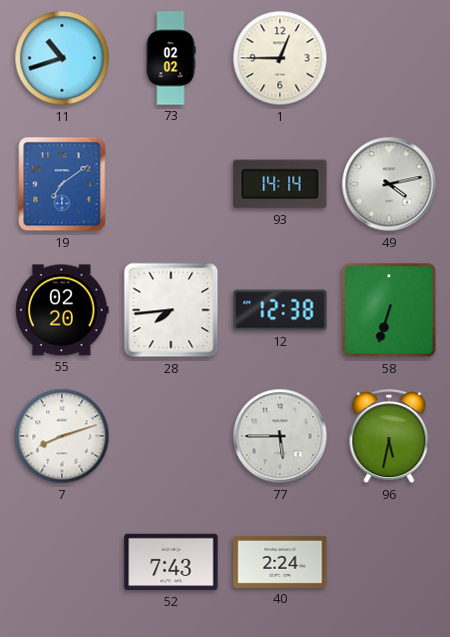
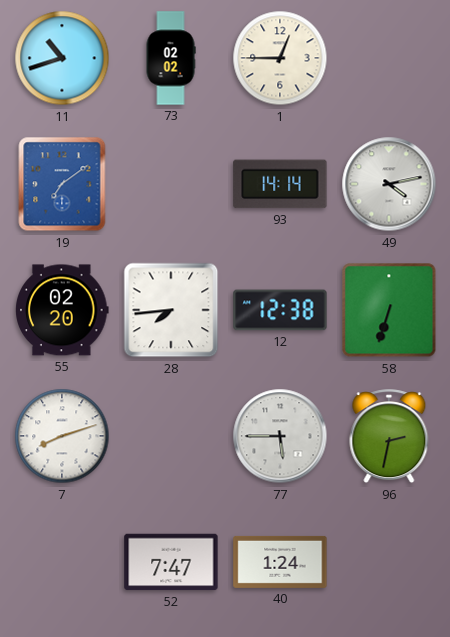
96: 5:32 -> 2:32
52: 7:43 -> 7:47
40: 2:24 -> 1:24
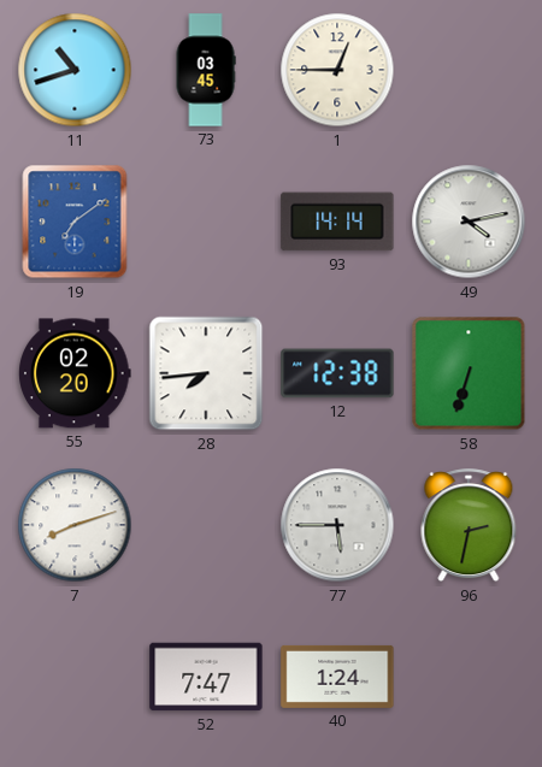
73: 02:02 -> 03:45
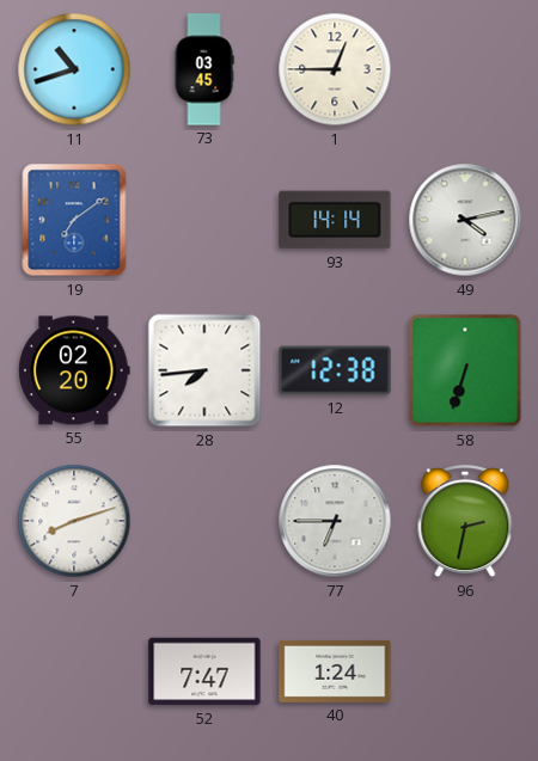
77: 5:45 -> 6:45
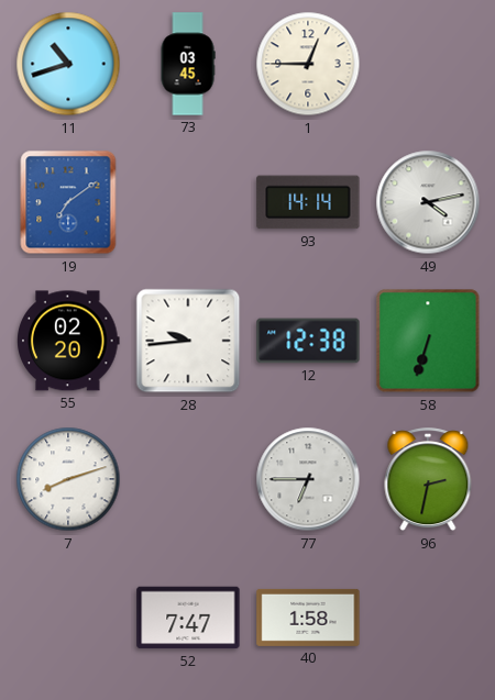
28: 7:44 -> 9:44
40: 1:24 -> 1:58
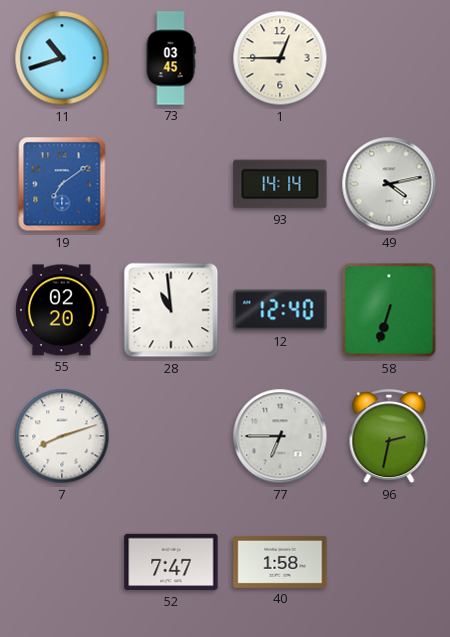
28: 9:44 -> 10:59
12: 12:38 -> 12:40
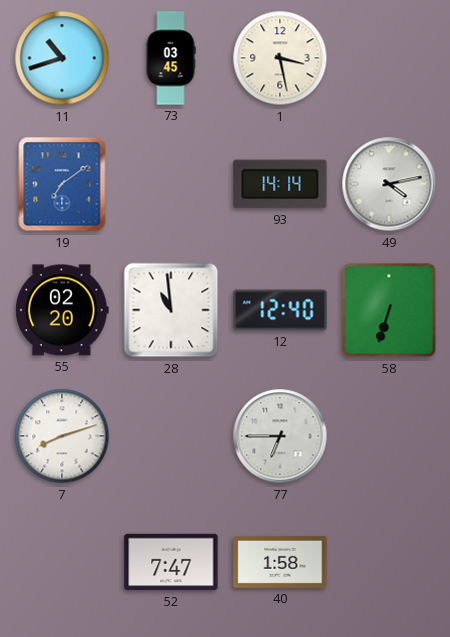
1: 12:45 -> 3:28
96: 2:32 -> none
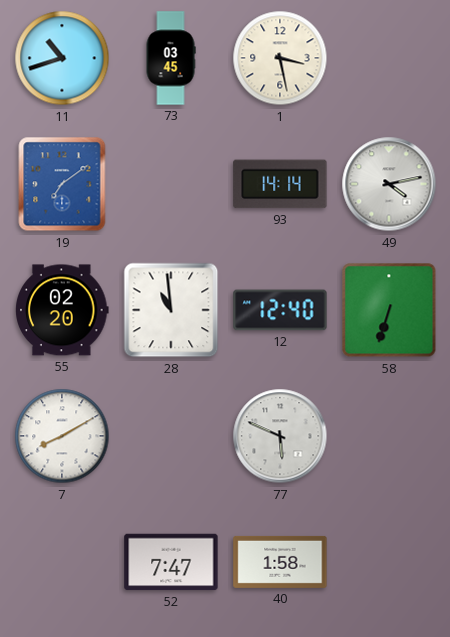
7: 8:12 -> 8:10
77: 6:45 -> 5:49
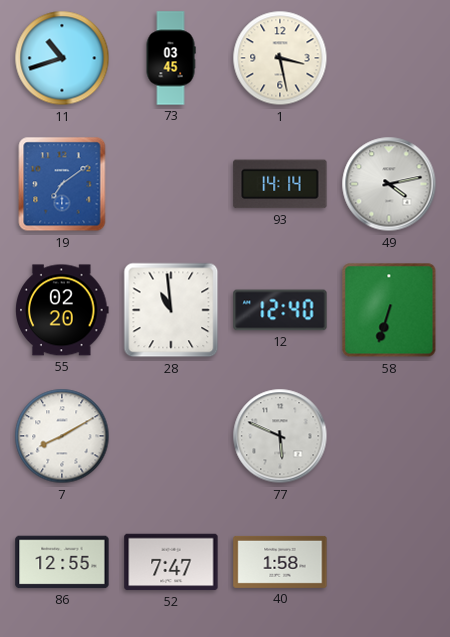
86: none -> 12:55
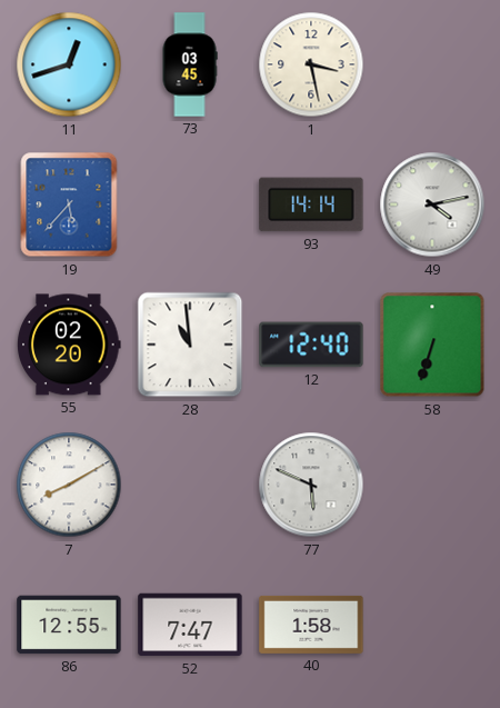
11: 10:42 -> 12:42
19: 7:09 -> 5:37
